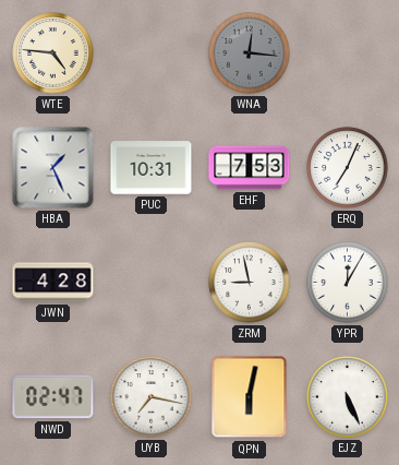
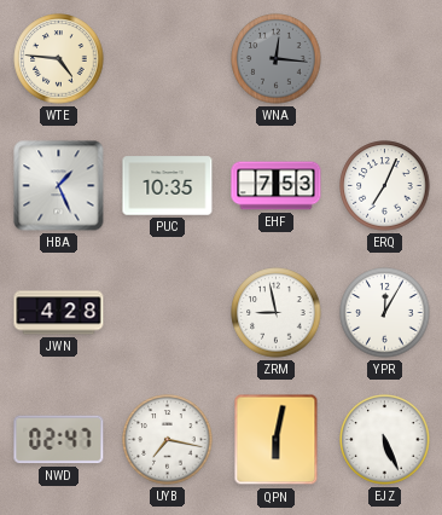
PUC: 10:31 -> 10:35
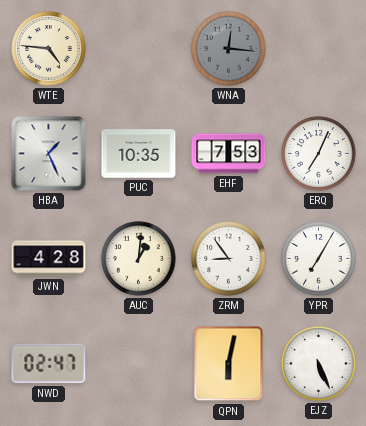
AUC: none -> 1:01
ZRM: 8:58 -> 8:54
YPR: 12:05 -> 7:05
UYB: 7:17 -> none
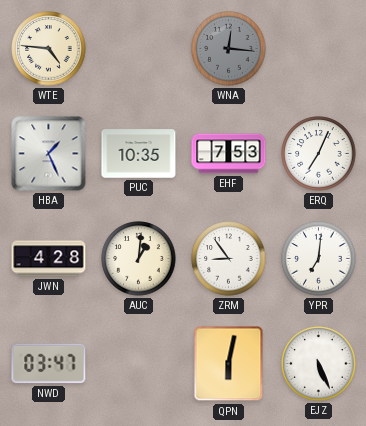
YPR: 7:05 -> 7:01
NWD: 02:47 -> 03:47
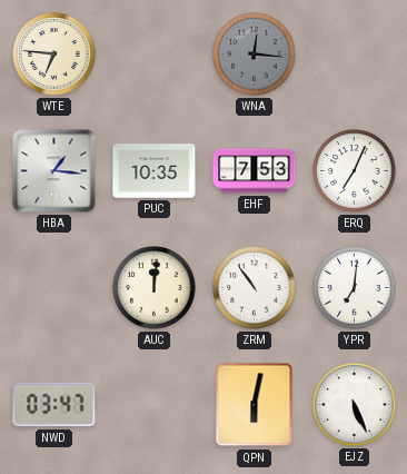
WTE: 4:46 -> 6:46
HBA: 1:26 -> 1:16
JWN: 4:28 -> none
AUC: 1:01 -> 12:01
ZRM: 8:54 -> 10:54
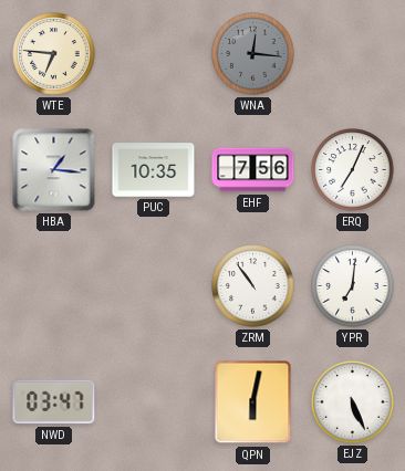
EHF: 7:53 -> 7:56
AUC: 12:01 -> none
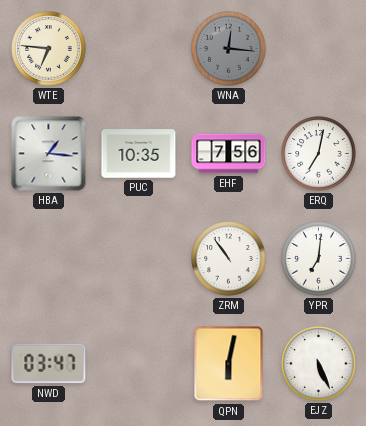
ERQ: 7:04 -> 7:02
